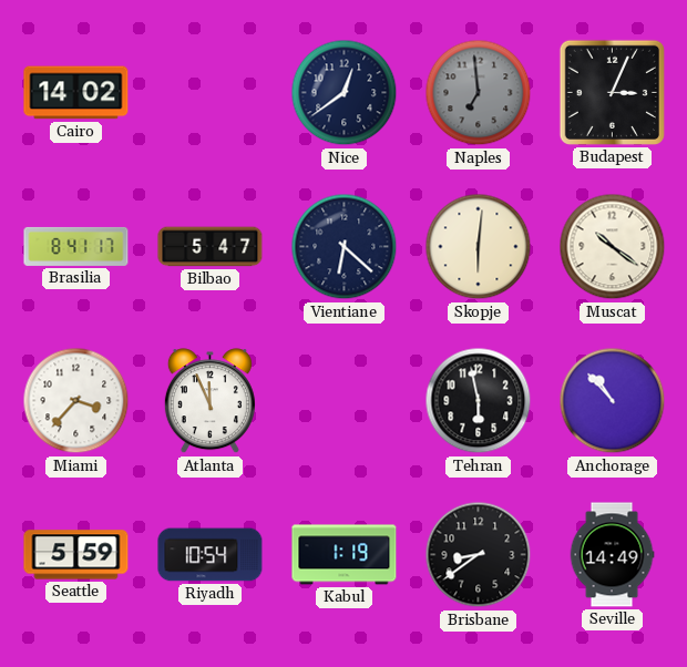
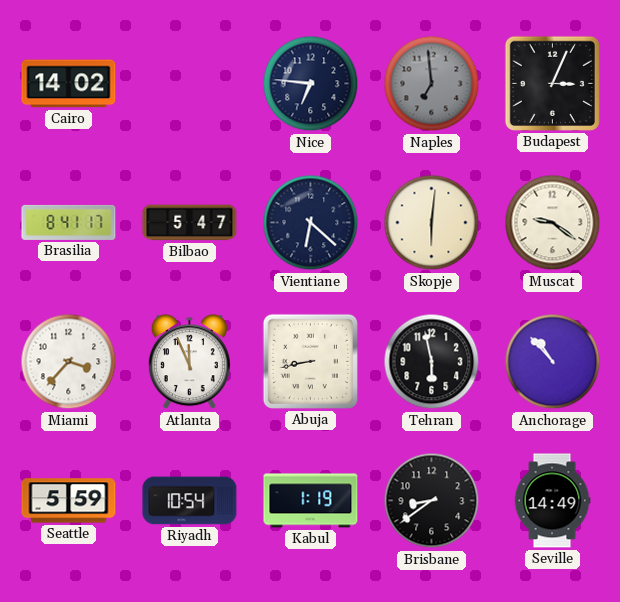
Nice: 12:39 -> 6:46
Muscat: 10:21 -> 9:21
Abuja: none -> 8:43
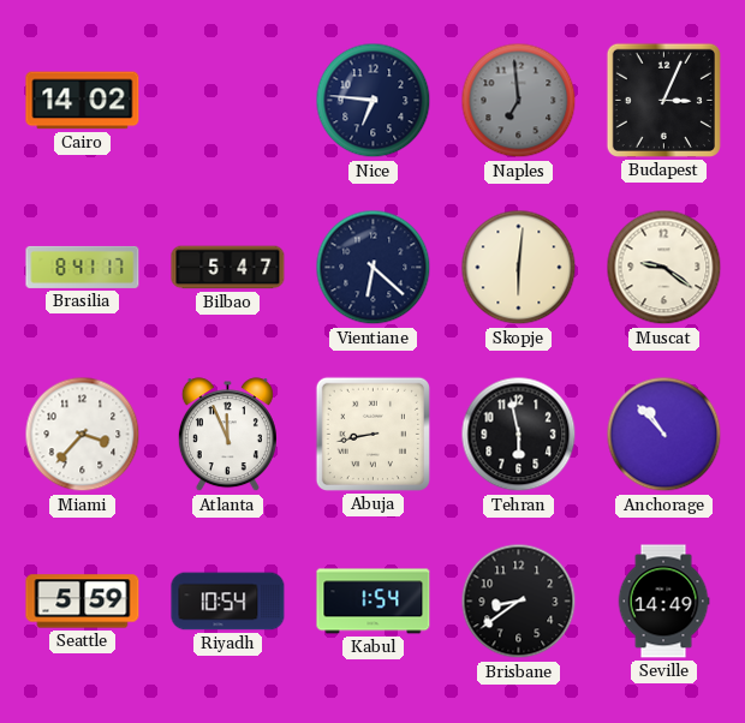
Kabul: 1:19 -> 1:54
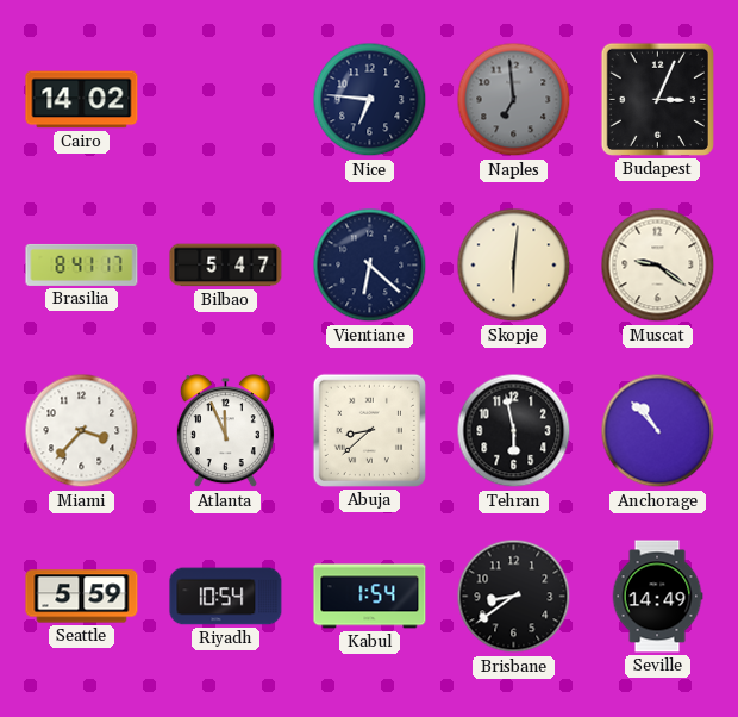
Abuja: 8:43 -> 8:38
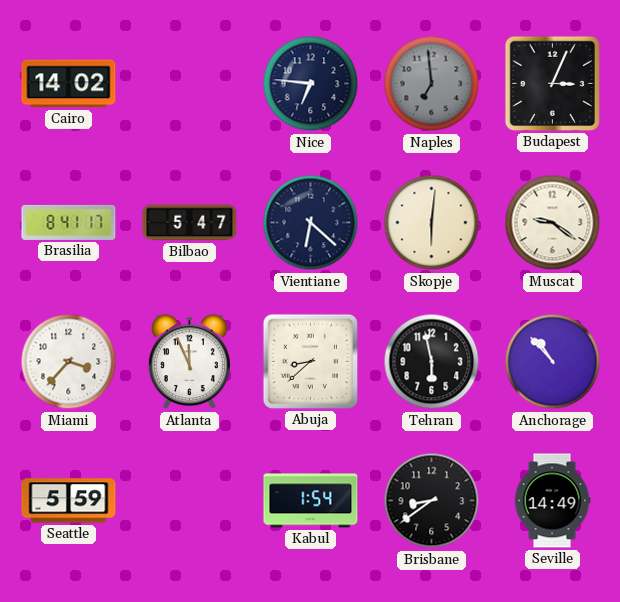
Riyadh: 10:54 -> none
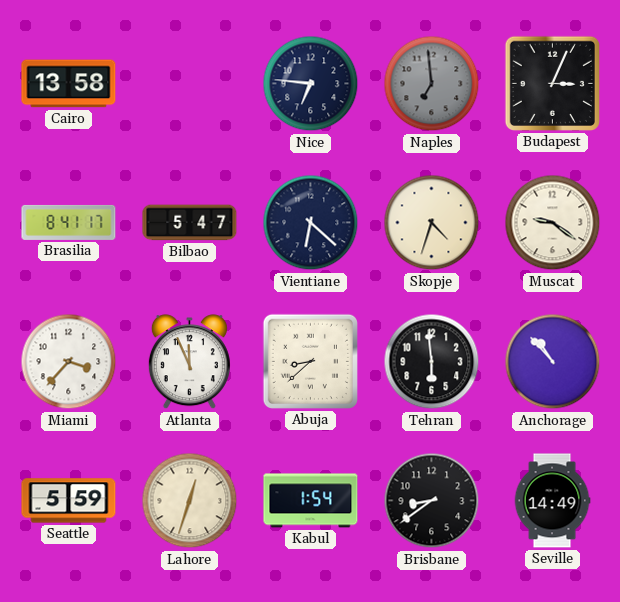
Cairo: 14:02 -> 13:58
Skopje: 6:01 -> 4:33
Tehran: 5:58 -> 5:59
Lahore: none -> 12:33
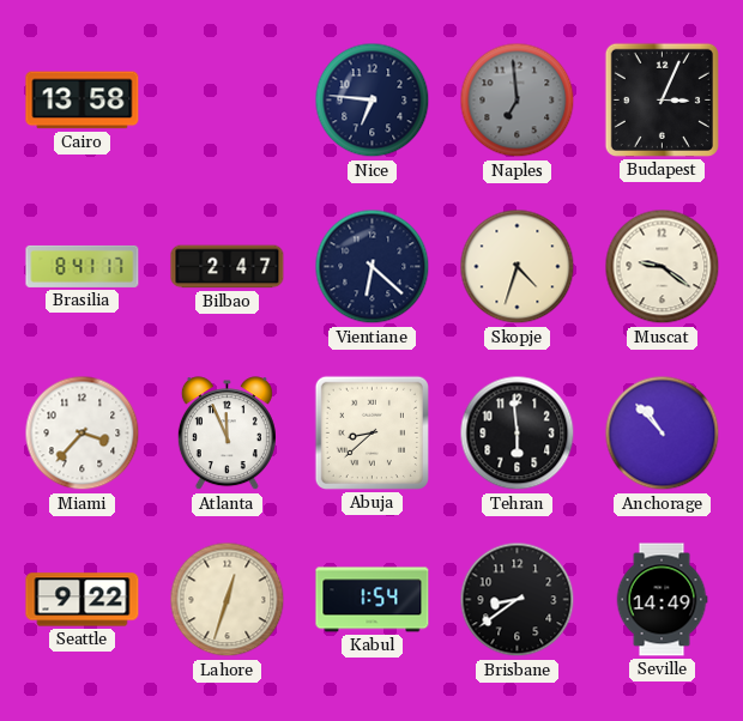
Bilbao: 5:47 -> 2:47
Seattle: 5:59 -> 9:22
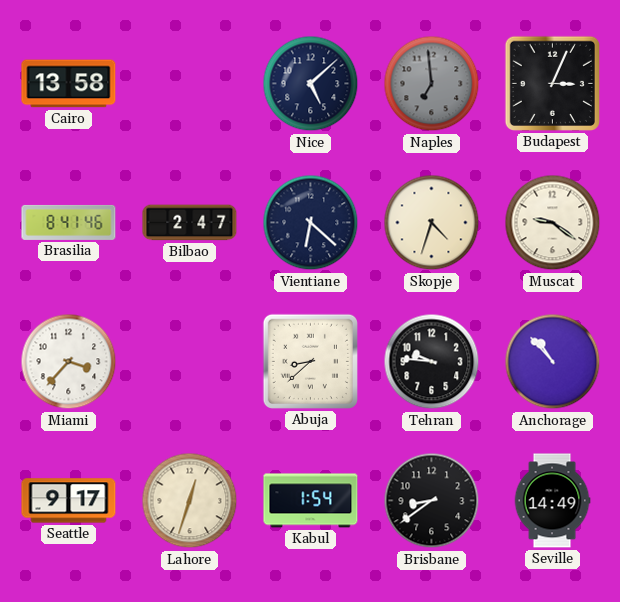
Nice: 6:46 -> 5:08
Brasilia: 8:41:17 -> 8:41:46
Atlanta: 11:56 -> none
Tehran: 5:59 -> 9:46
Seattle: 9:22 -> 9:17
